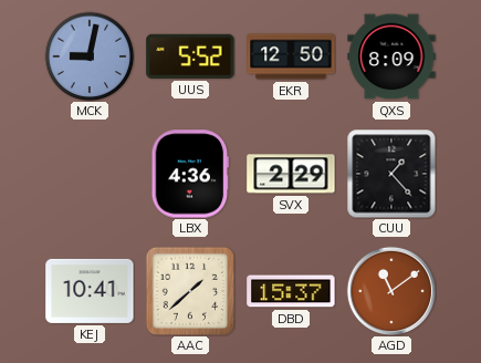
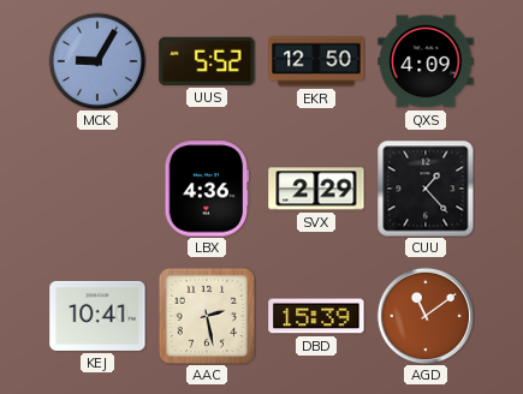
MCK: 9:02 -> 9:05
QXS: 8:09 -> 4:09
AAC: 1:38 -> 2:28
DBD: 15:37 -> 15:39
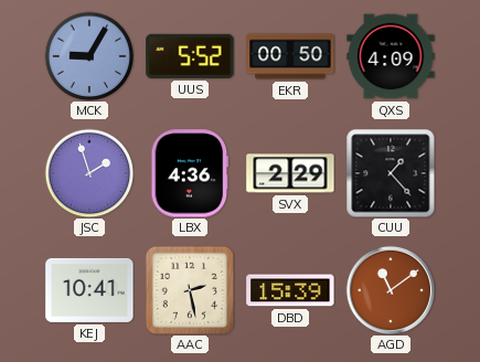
EKR: 12:50 -> 00:50
JSC: none -> 1:57
